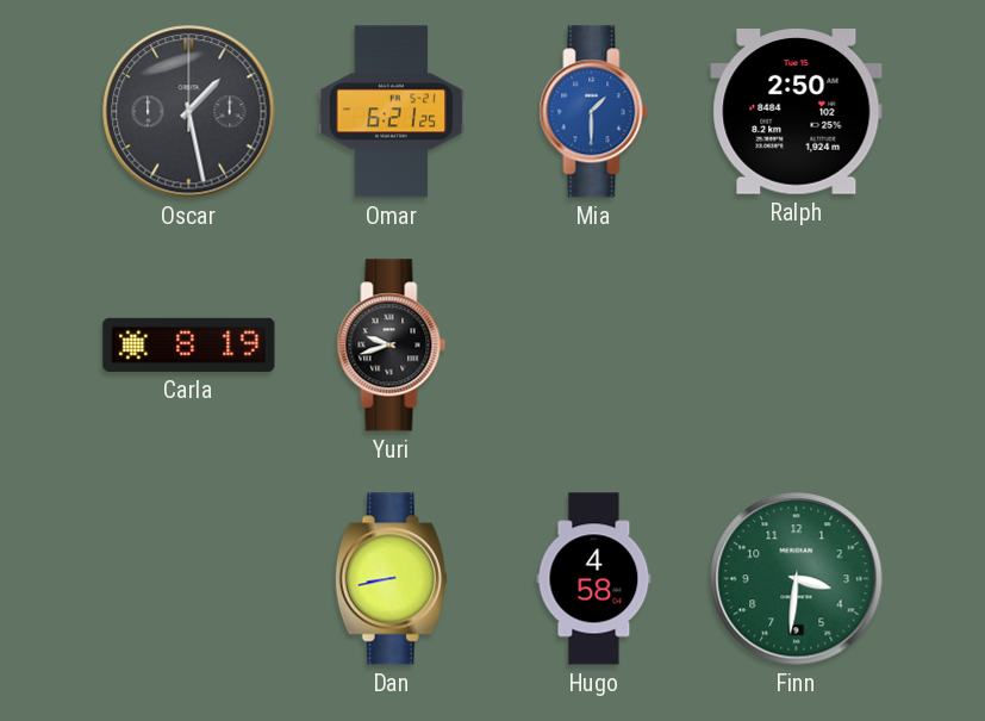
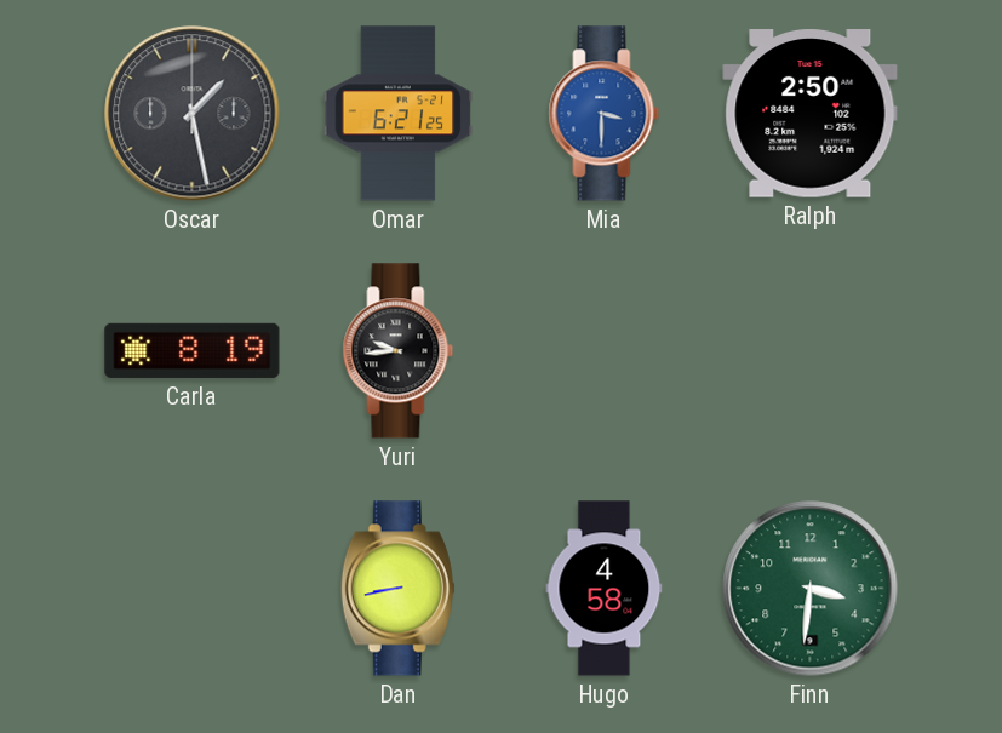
Mia: 1:30 -> 3:30
Yuri: 9:42 -> 9:44
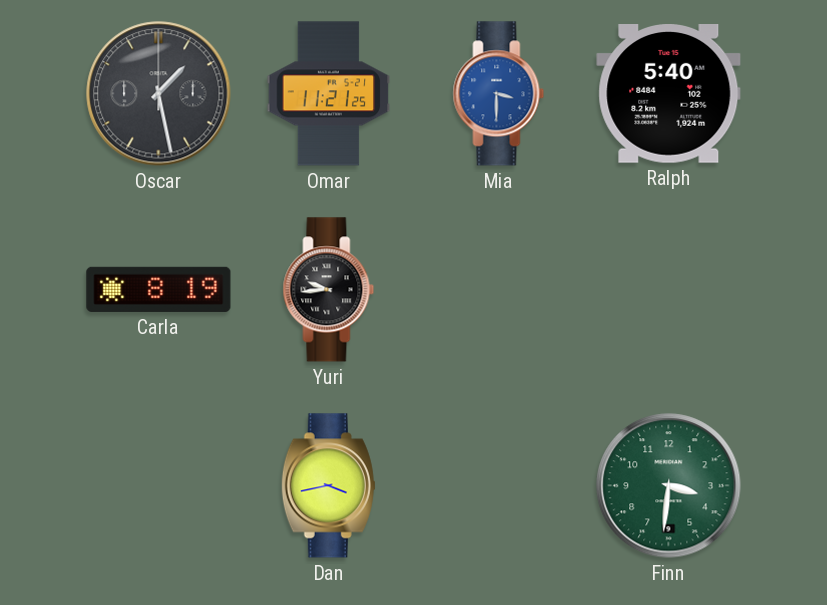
Omar: 6:21 -> 11:21
Ralph: 2:50 -> 5:40
Dan: 8:43 -> 3:43
Hugo: 4:58 -> none
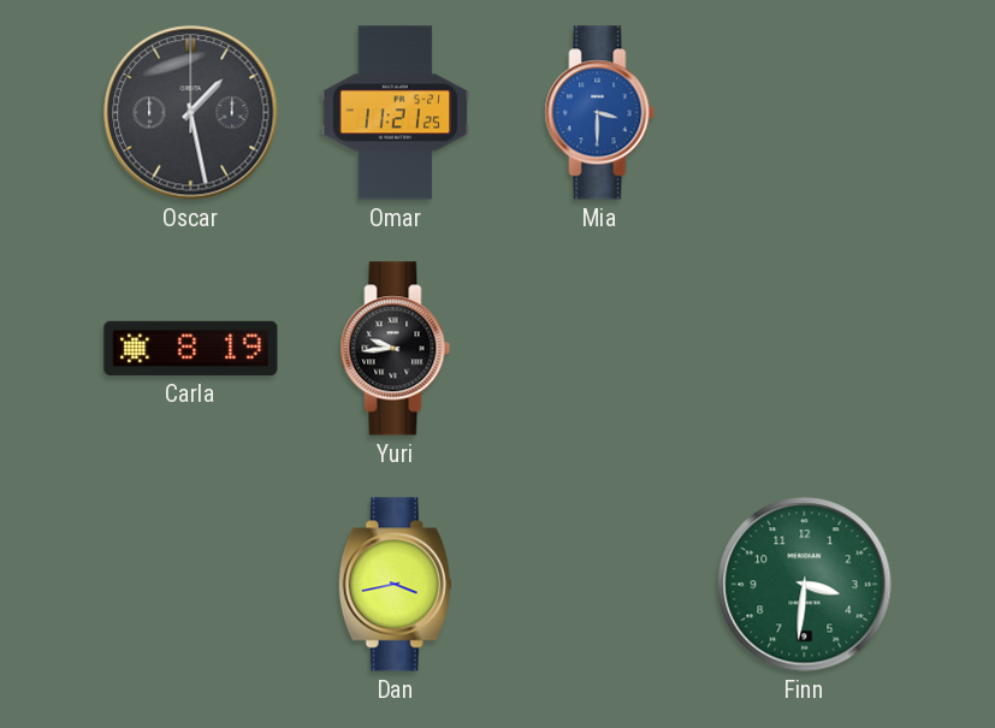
Ralph: 5:40 -> none
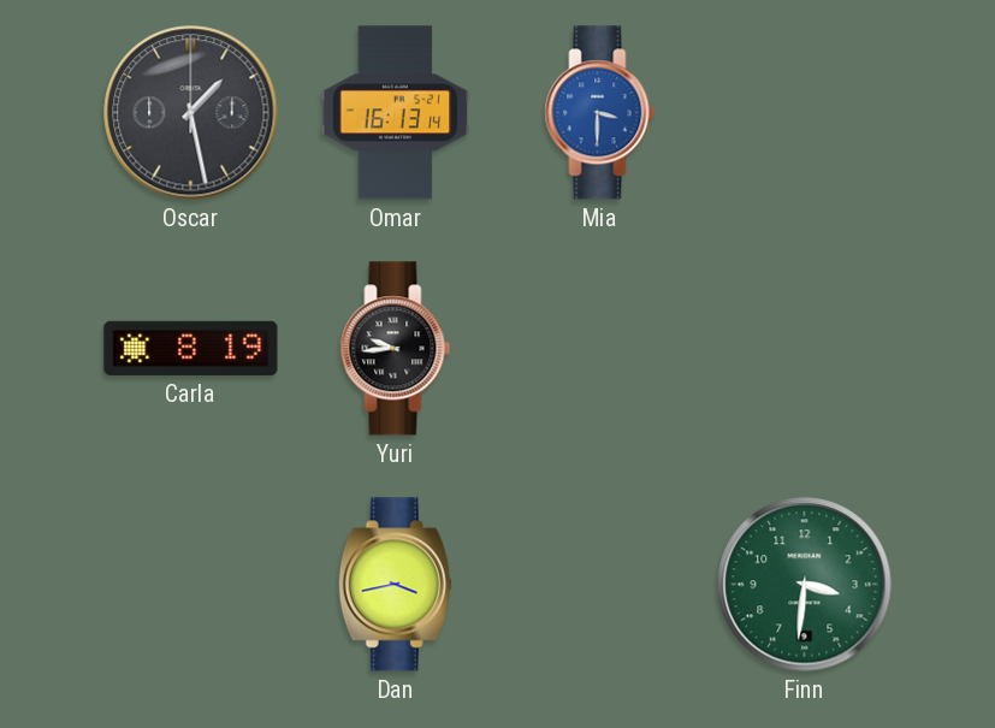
Omar: 11:21 -> 16:13
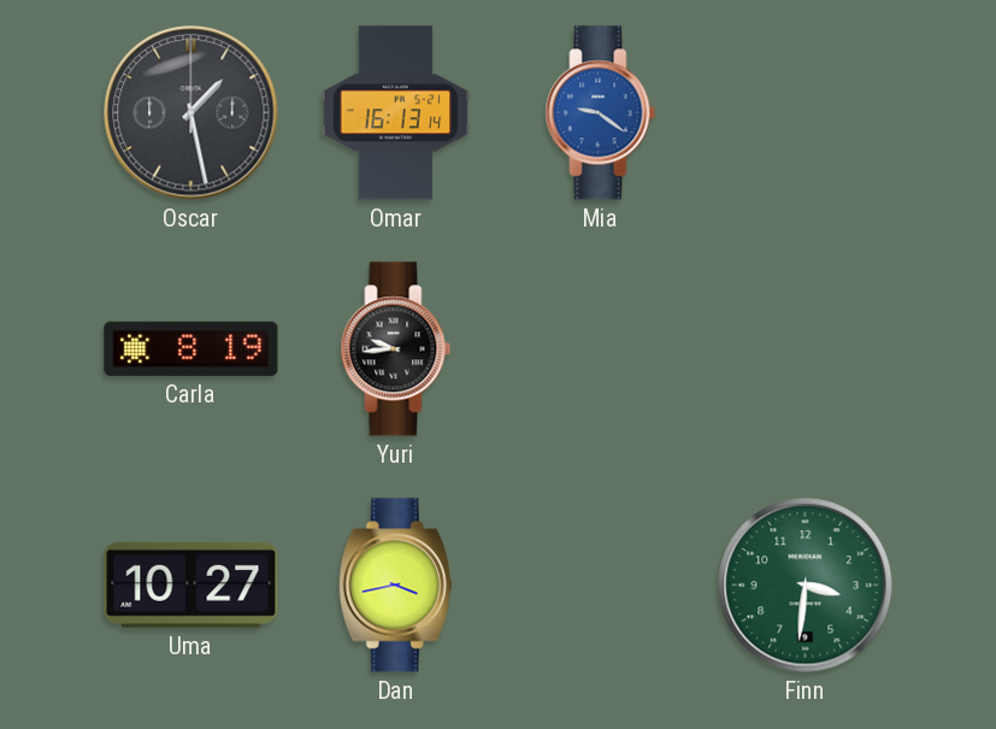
Mia: 3:30 -> 9:21
Uma: none -> 10:27
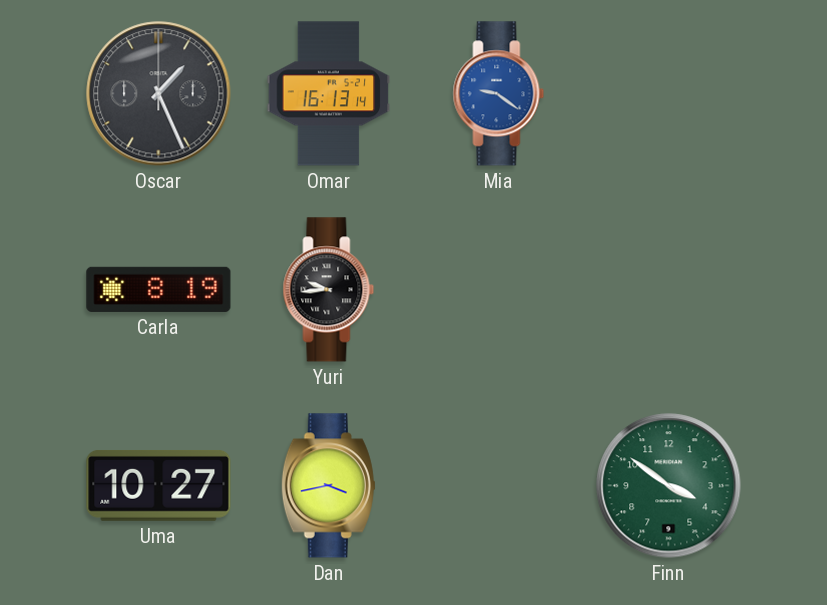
Oscar: 1:28 -> 1:26
Finn: 3:31 -> 3:51
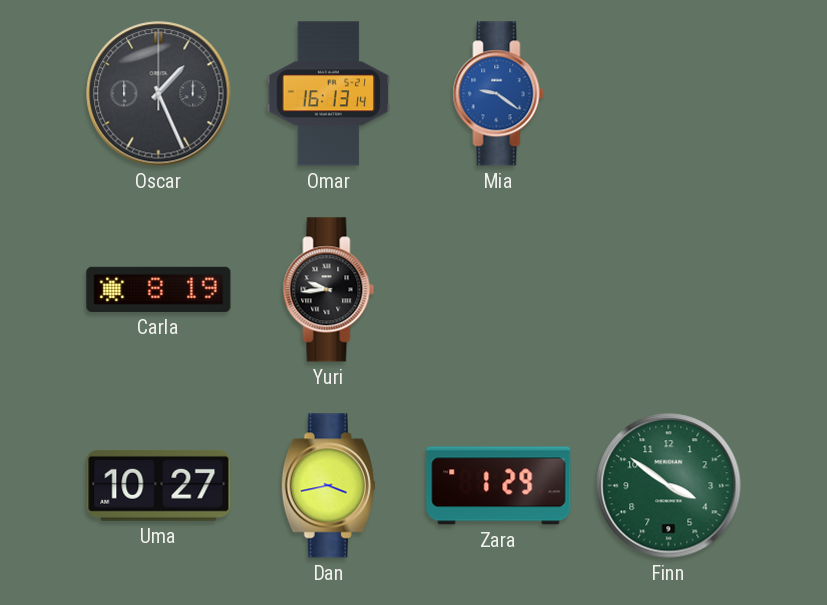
Zara: none -> 1:29
